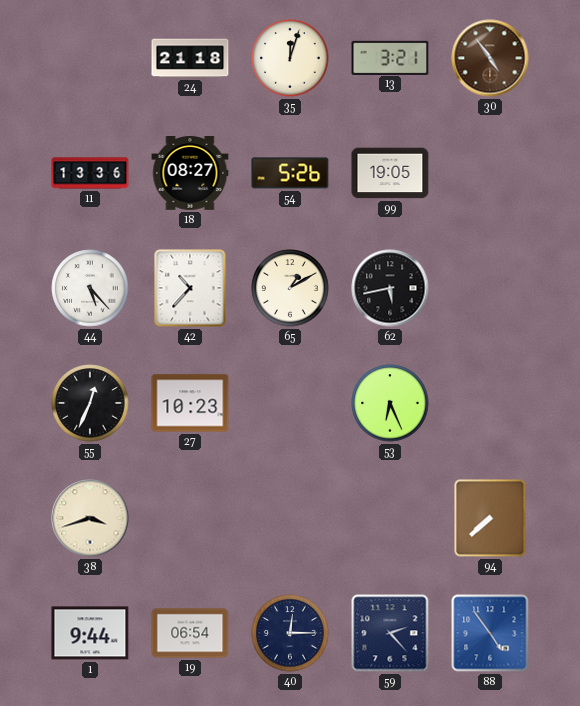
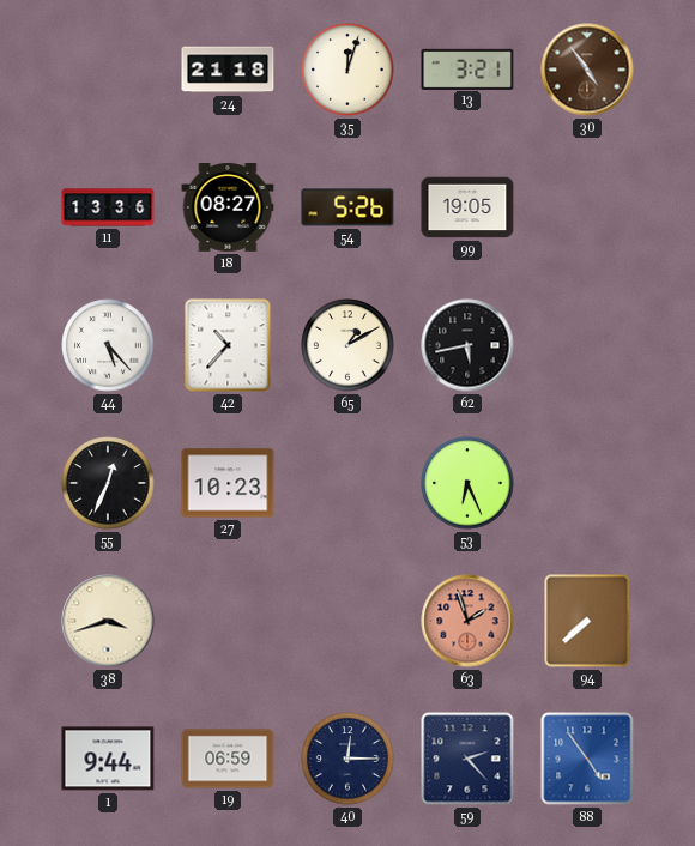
63: none -> 1:57
19: 06:54 -> 06:59
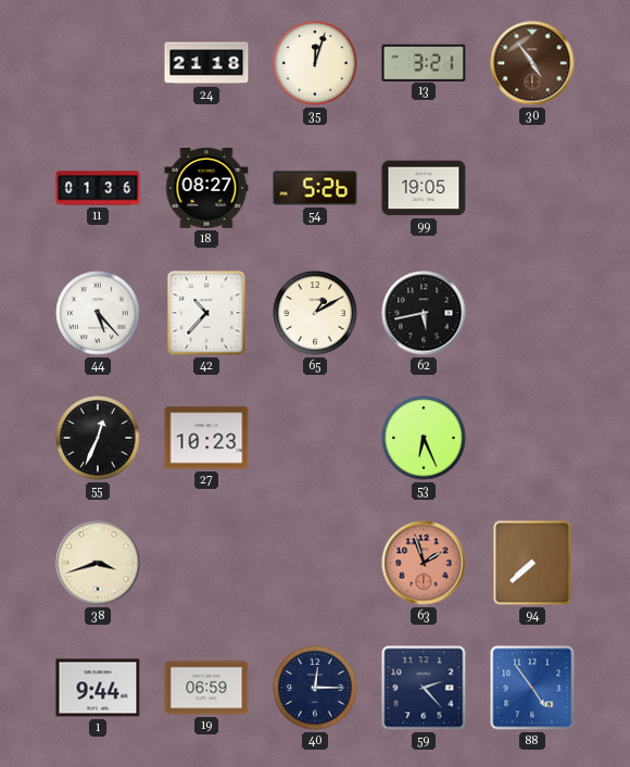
11: 13:36 -> 01:36
